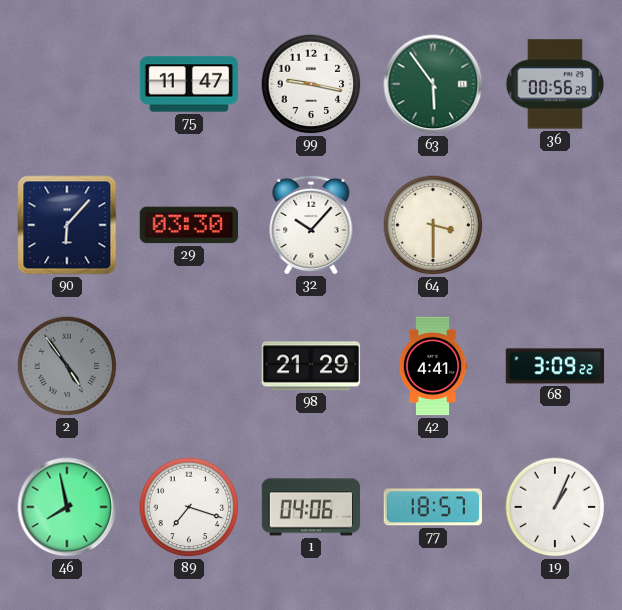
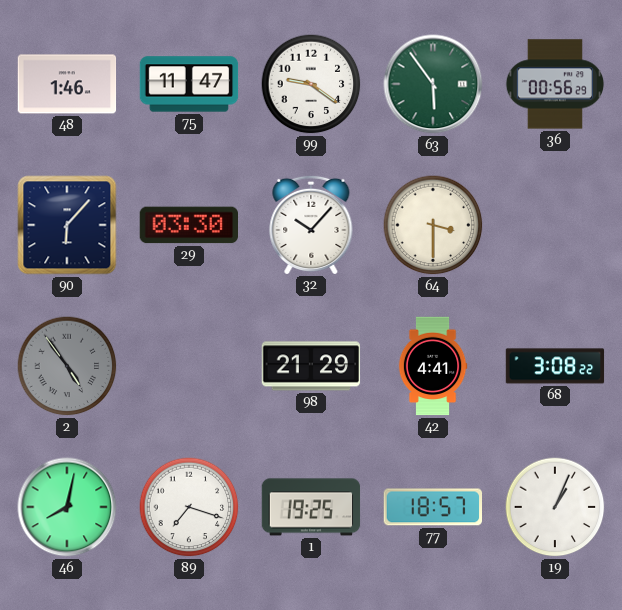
48: none -> 1:46
99: 9:17 -> 9:21
68: 3:09 -> 3:08
46: 7:58 -> 8:02
1: 04:06 -> 19:25
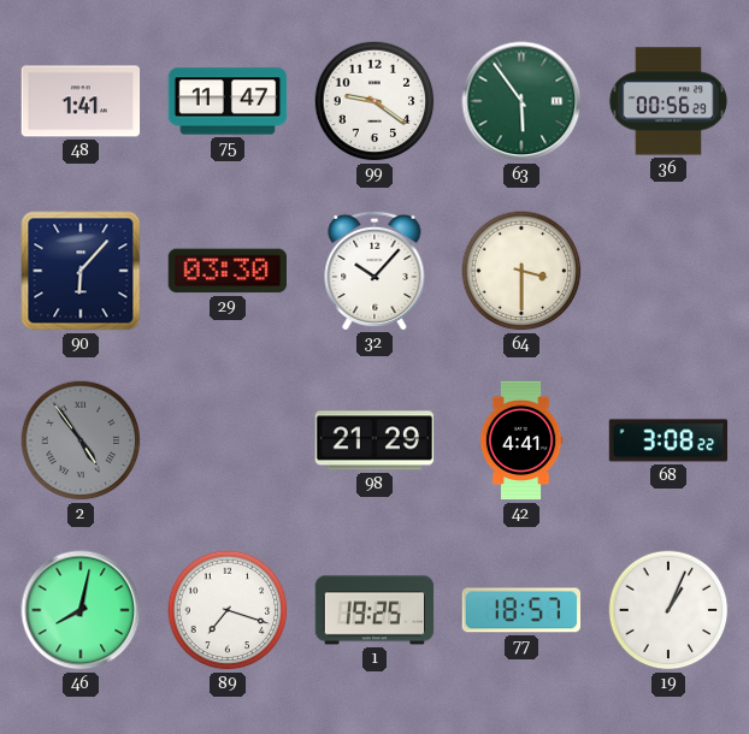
48: 1:46 -> 1:41
